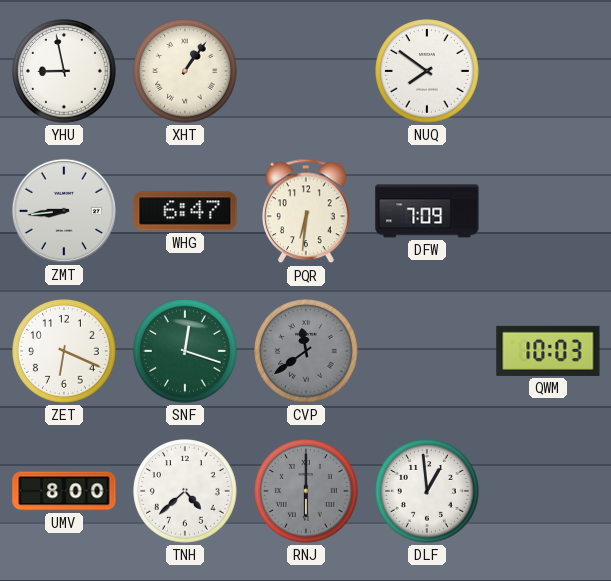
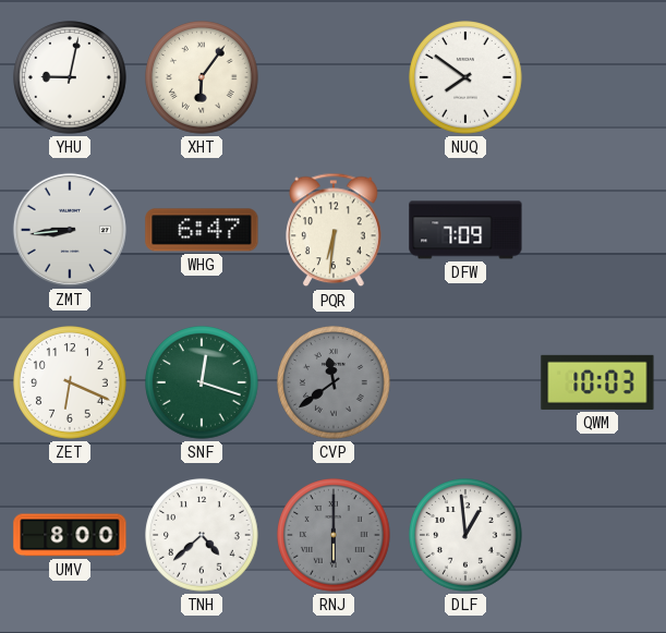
YHU: 8:58 -> 9:02
XHT: 1:06 -> 6:06
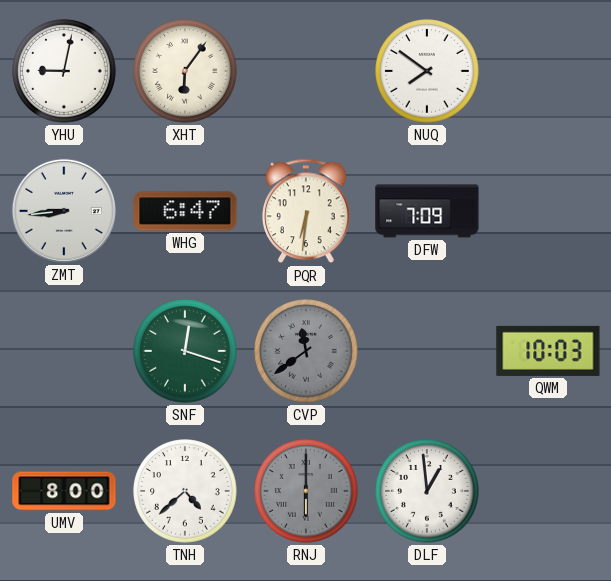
ZET: 6:19 -> none
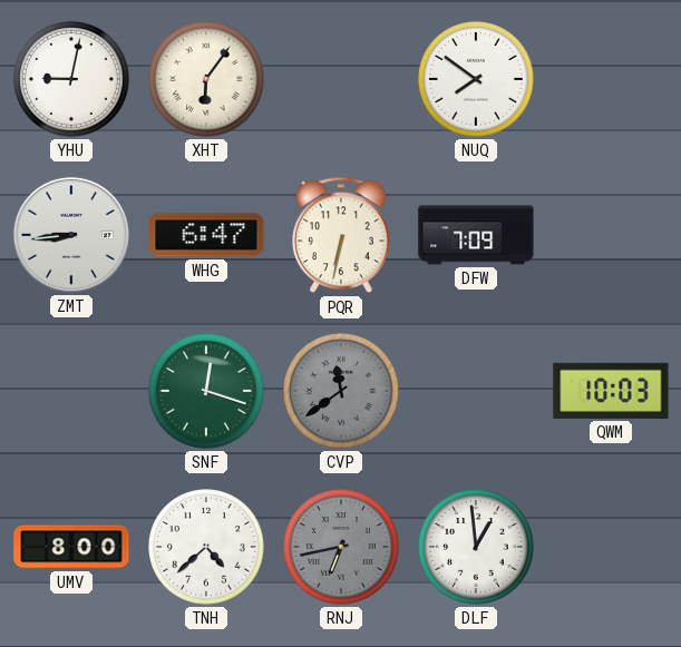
PQR: 6:31 -> 6:32
RNJ: 6:00 -> 6:43
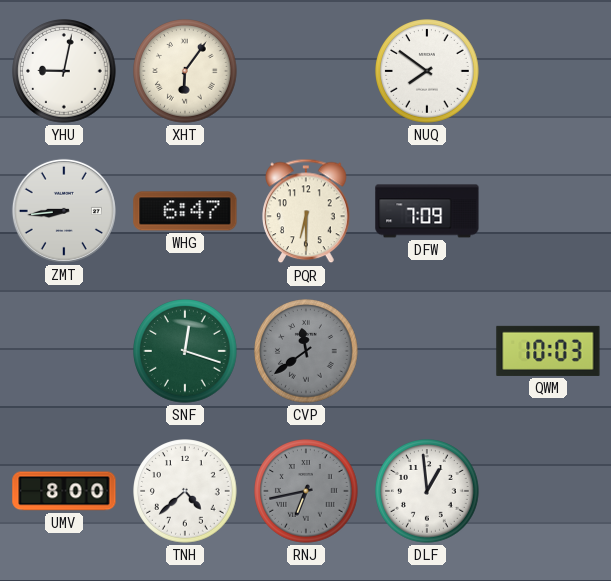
PQR: 6:32 -> 6:30
